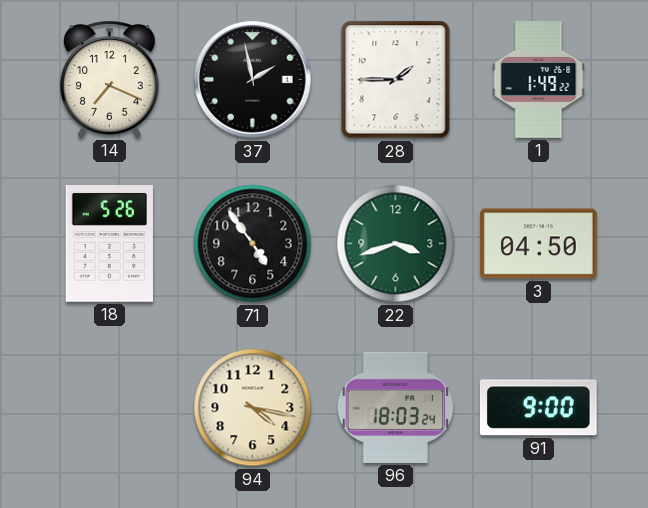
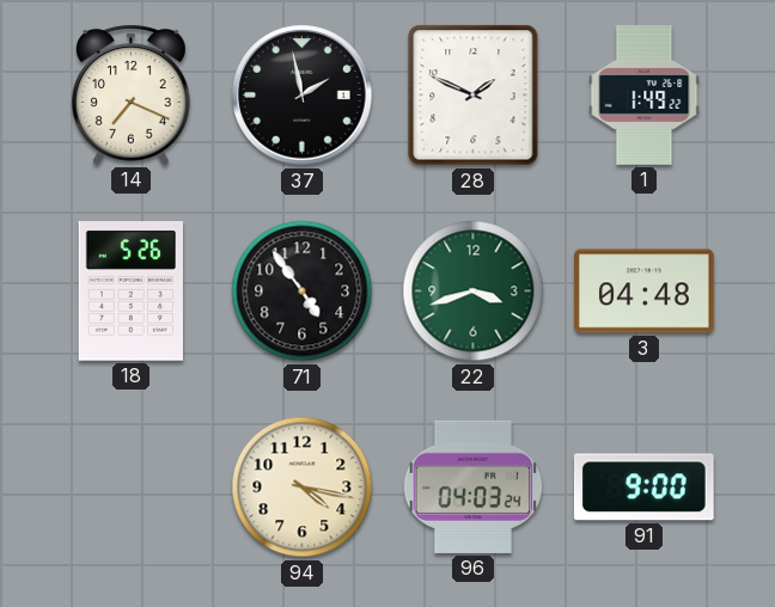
28: 1:45 -> 1:49
3: 04:50 -> 04:48
96: 18:03 -> 04:03
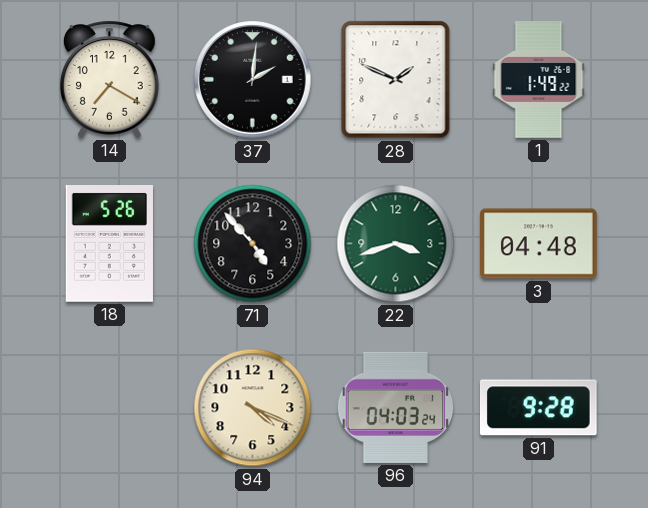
14: 7:19 -> 7:20
37: 1:58 -> 2:01
71: 4:54 -> 4:53
94: 4:17 -> 4:19
91: 9:00 -> 9:28
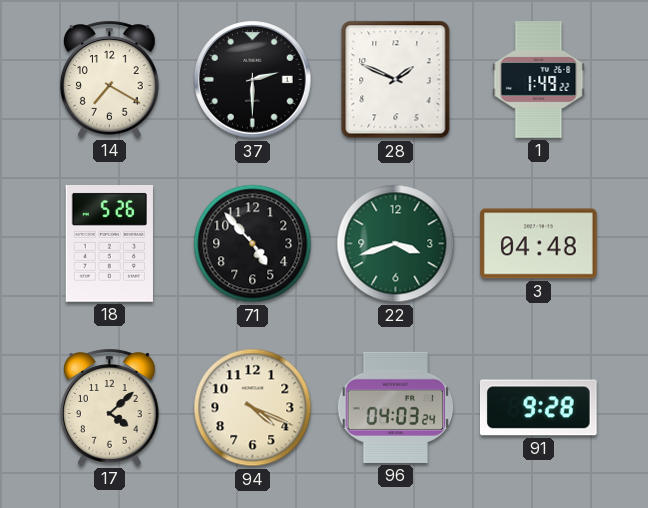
37: 2:01 -> 2:30
17: none -> 4:08
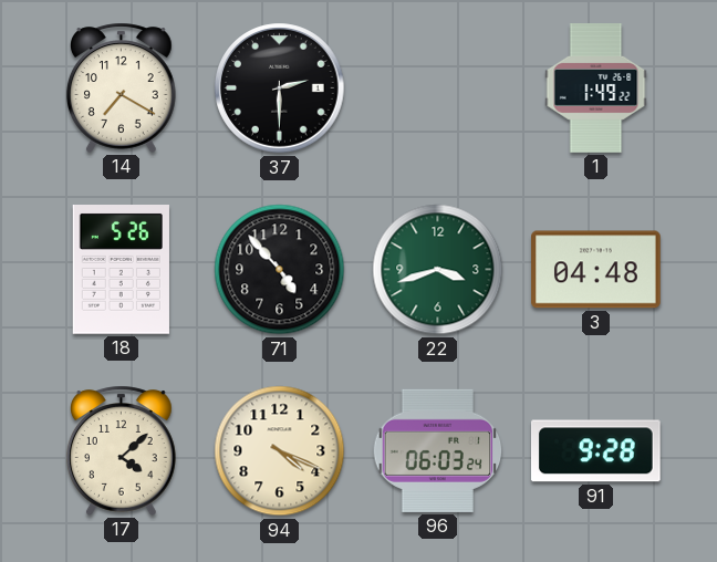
28: 1:49 -> none
96: 04:03 -> 06:03
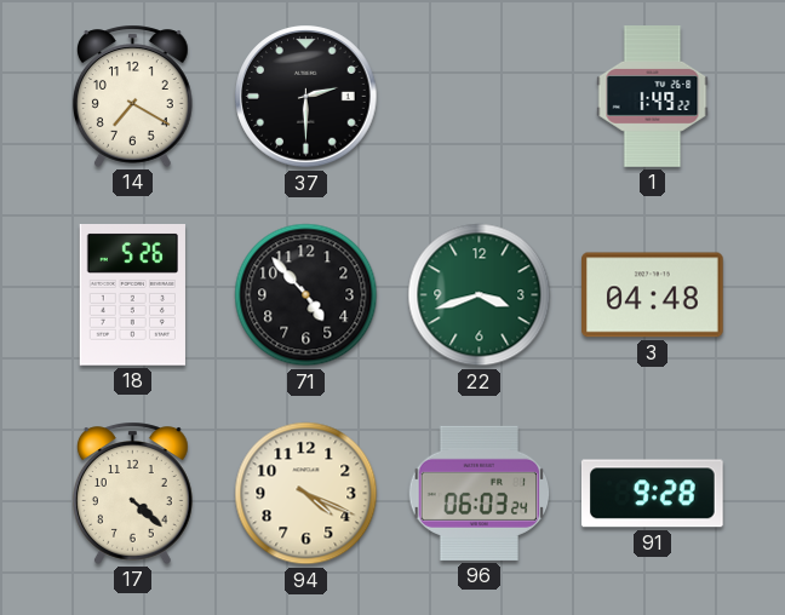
17: 4:08 -> 4:22
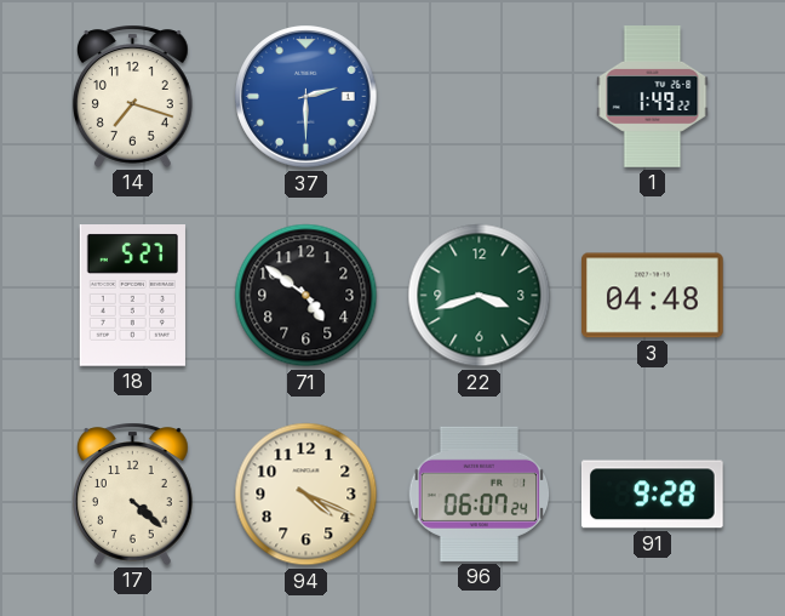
14: 7:20 -> 7:18
37 dial: black -> blue
18: 5:26 -> 5:27
71: 4:53 -> 4:51
96: 06:03 -> 06:07
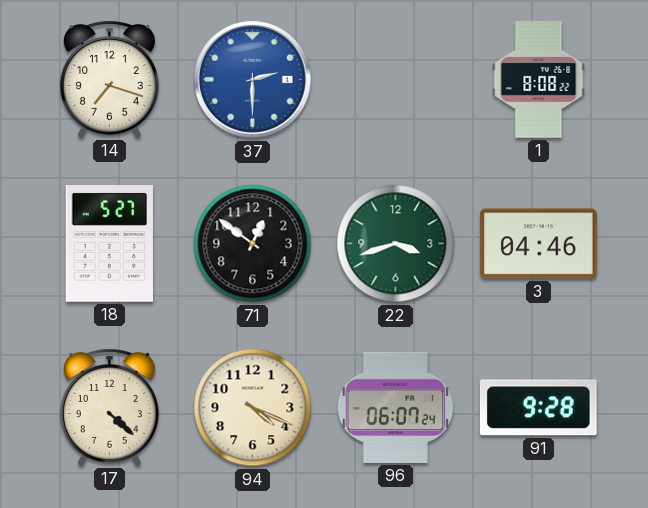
1: 1:49 -> 8:08
71: 4:51 -> 12:51
3: 04:48 -> 04:46
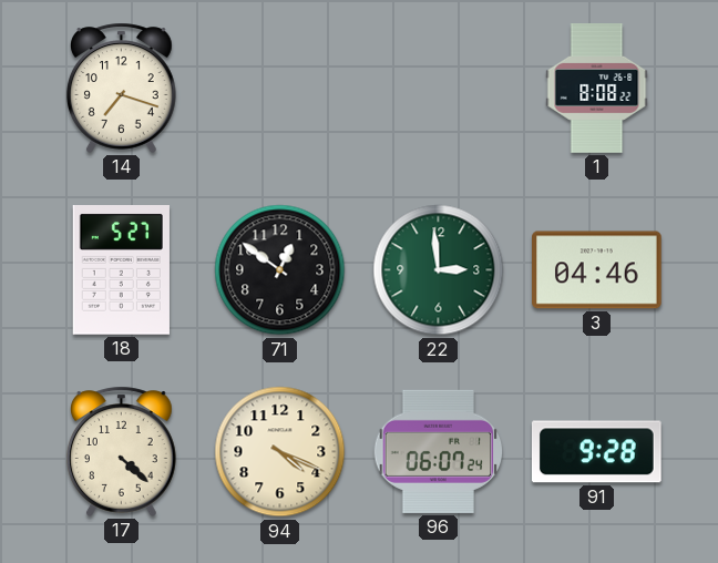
37: 2:30 -> none
22: 3:42 -> 2:59
